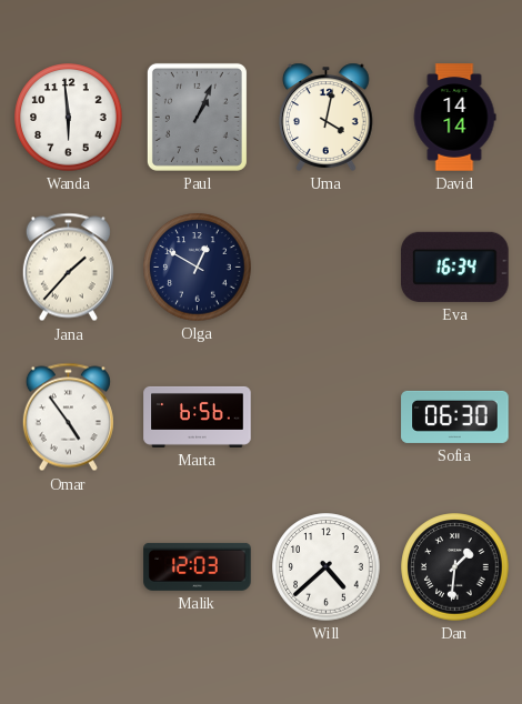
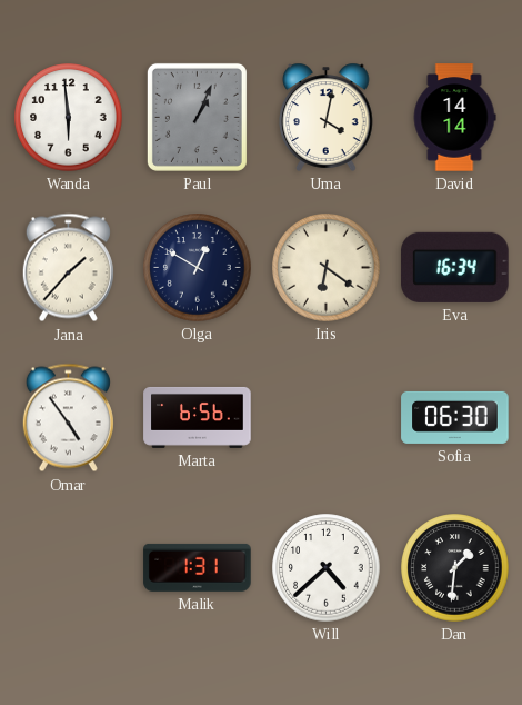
Iris: none -> 6:21
Malik: 12:03 -> 1:31
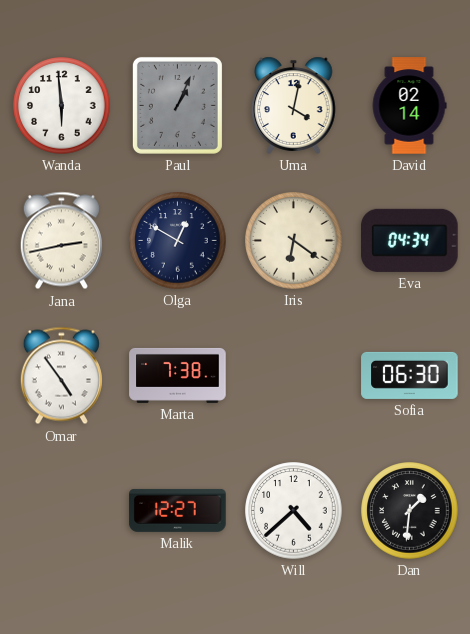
David: 14:14 -> 02:14
Jana: 1:37 -> 2:43
Eva: 16:34 -> 04:34
Marta: 6:56 -> 7:38
Malik: 1:31 -> 12:27
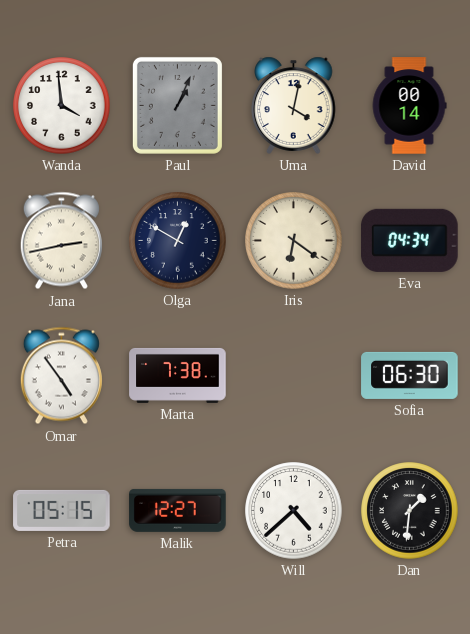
Wanda: 5:59 -> 3:59
David: 02:14 -> 00:14
Petra: none -> 05:15
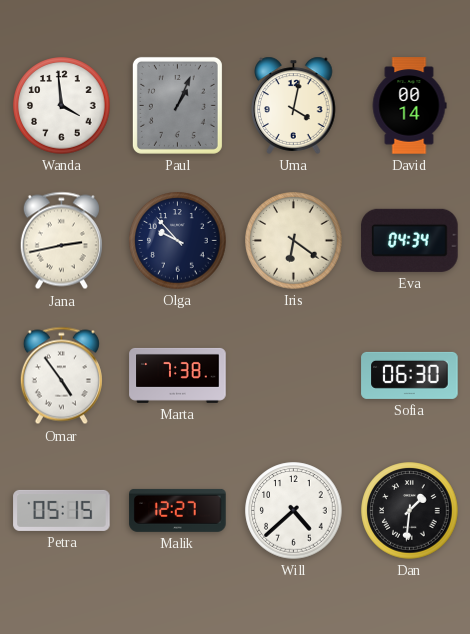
Olga: 12:50 -> 9:53
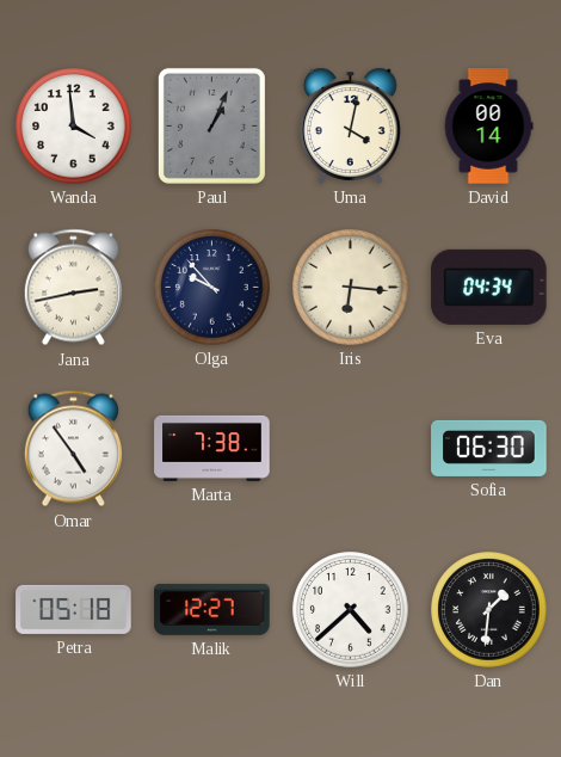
Iris: 6:21 -> 6:16
Petra: 05:15 -> 05:18
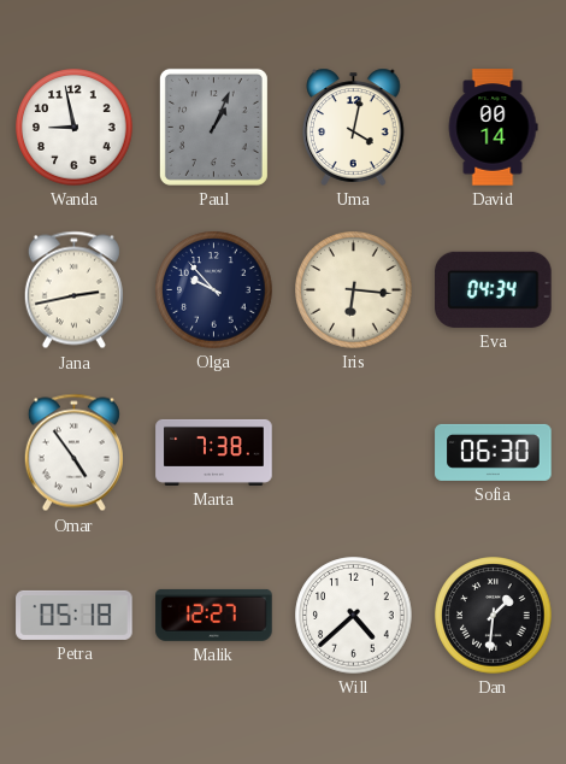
Wanda: 3:59 -> 8:58
